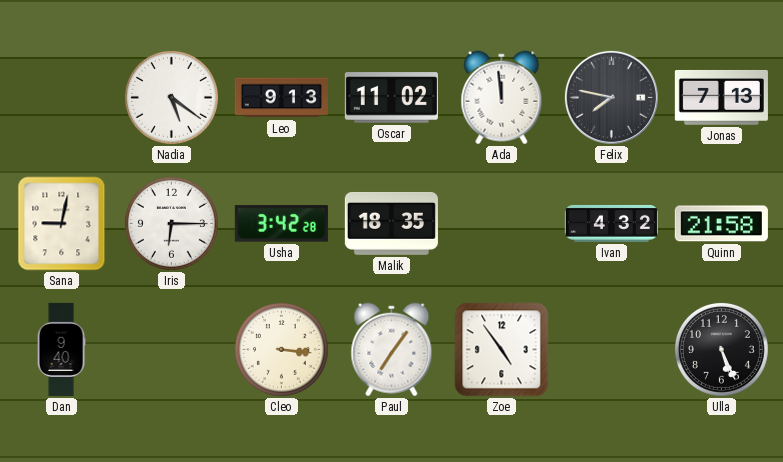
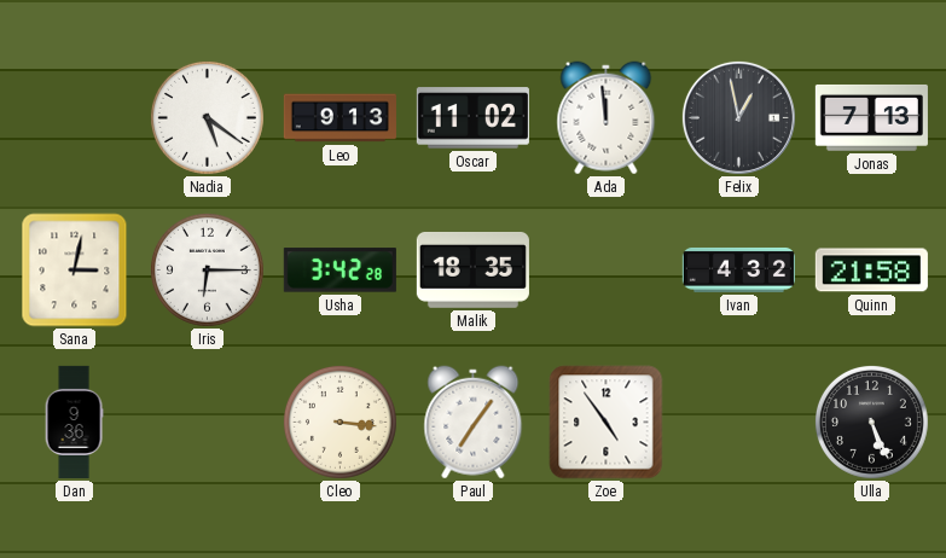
Felix: 7:47 -> 12:58
Sana: 9:02 -> 3:02
Dan: 9:40 -> 9:36
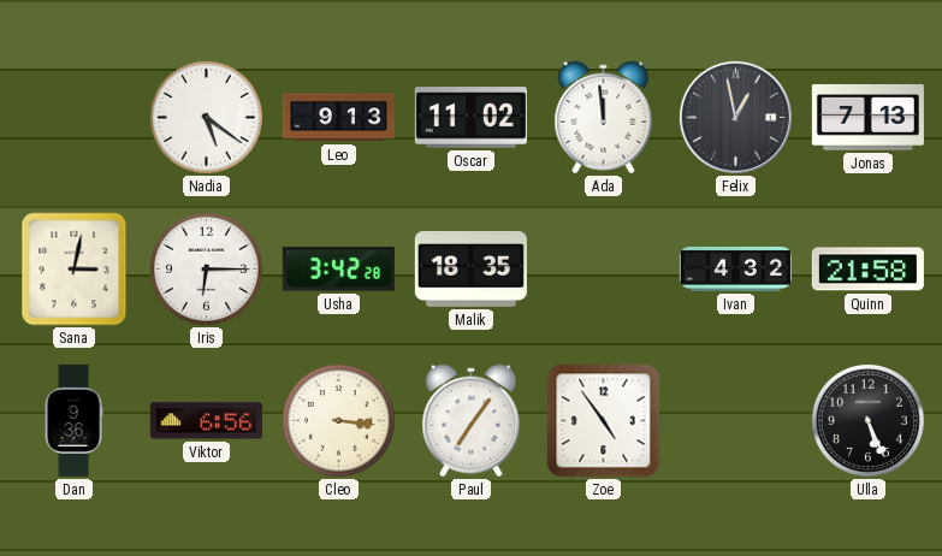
Viktor: none -> 6:56
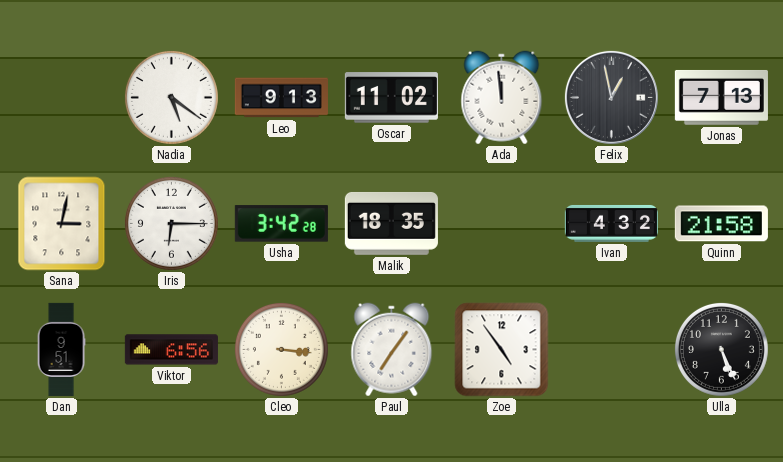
Dan: 9:36 -> 9:51
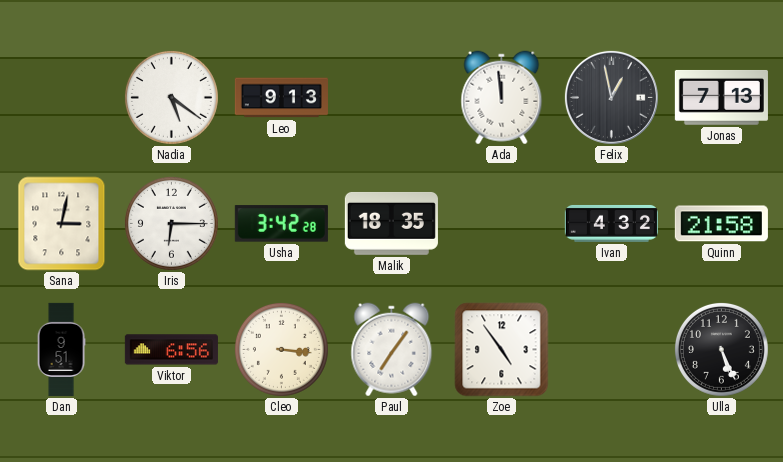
Oscar: 11:02 -> none
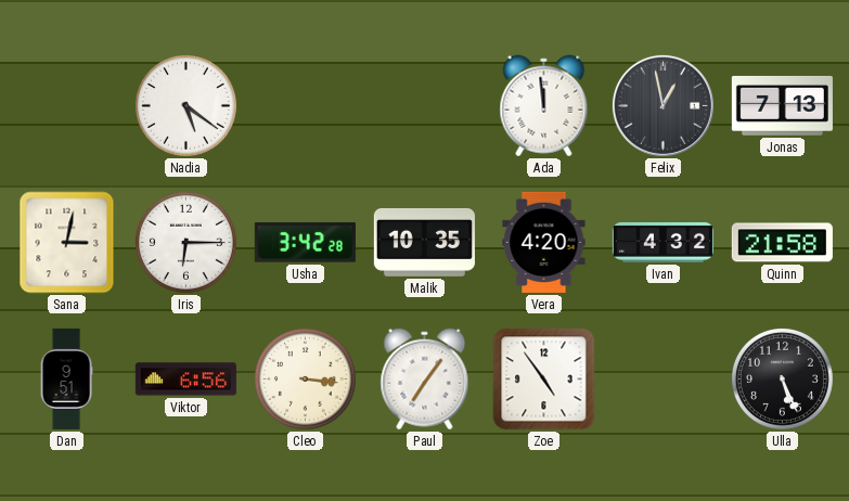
Leo: 9:13 -> none
Malik: 18:35 -> 10:35
Vera: none -> 4:20
